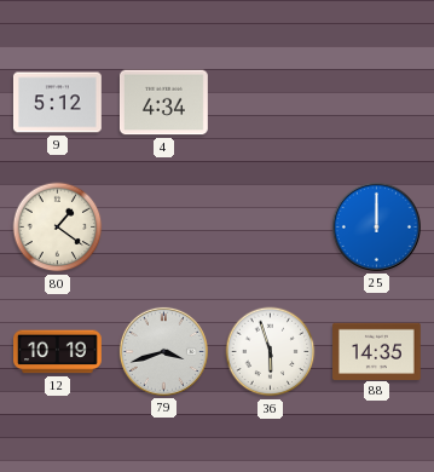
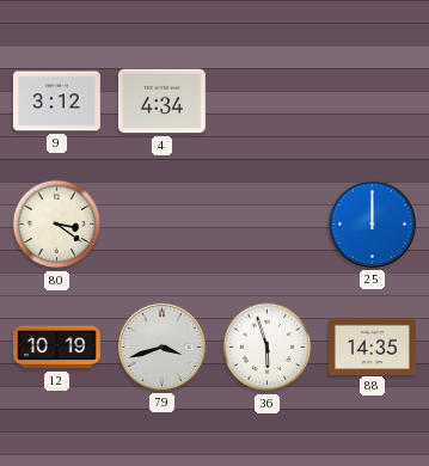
9: 5:12 -> 3:12
80: 1:21 -> 3:21
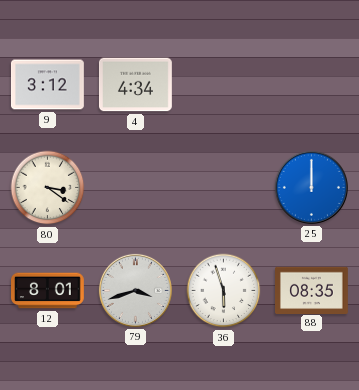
12: 10:19 -> 8:01
88: 14:35 -> 08:35
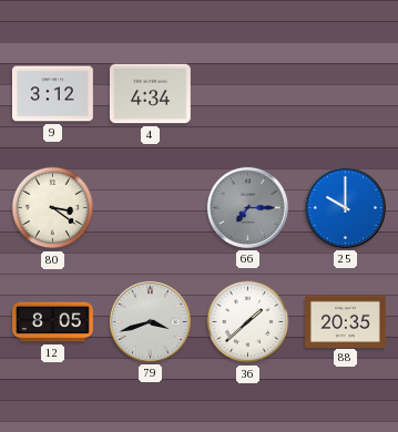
66: none -> 7:15
25: 12:00 -> 10:00
12: 8:01 -> 8:05
36: 5:57 -> 1:38
88: 08:35 -> 20:35
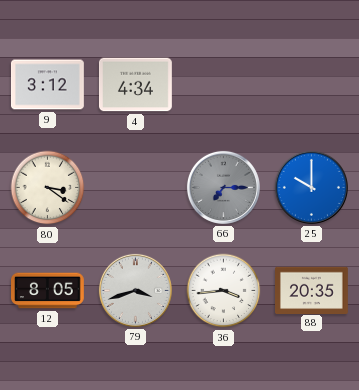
36: 1:38 -> 3:44
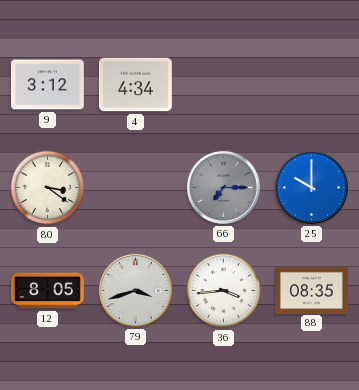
88: 20:35 -> 08:35
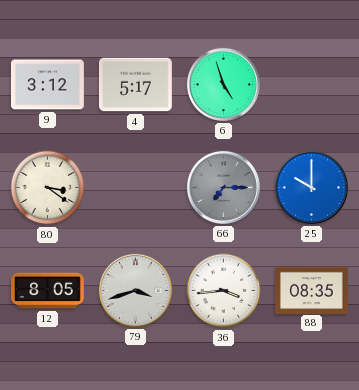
4: 4:34 -> 5:17
6: none -> 4:57
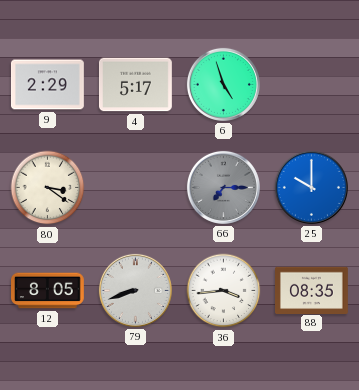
9: 3:12 -> 2:29
79: 3:42 -> 8:42
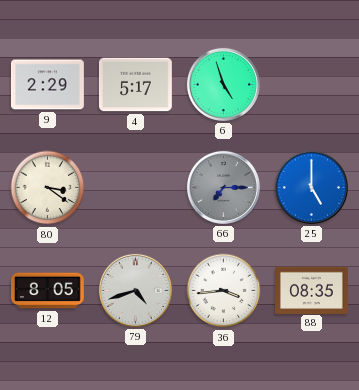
25: 10:00 -> 5:00
79: 8:42 -> 4:42
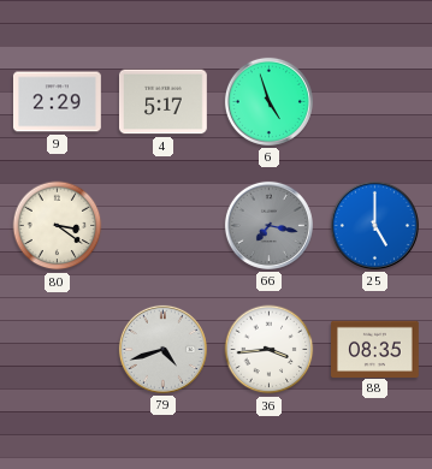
66: 7:15 -> 7:17
12: 8:05 -> none
